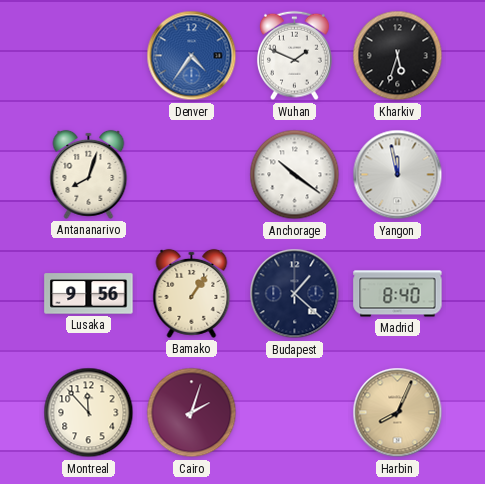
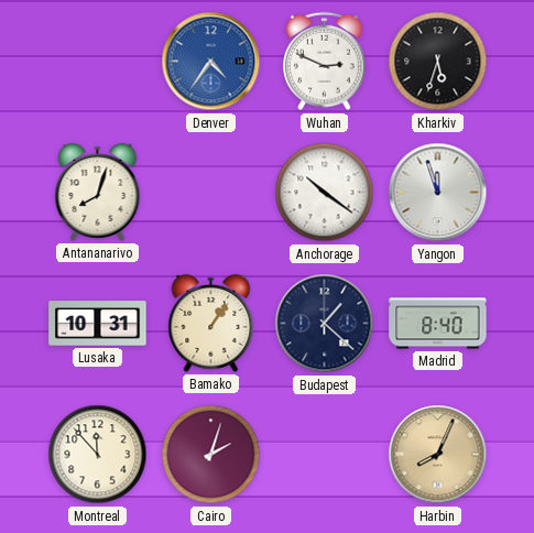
Wuhan: 1:49 -> 2:49
Yangon: 11:58 -> 11:57
Lusaka: 9:56 -> 10:31
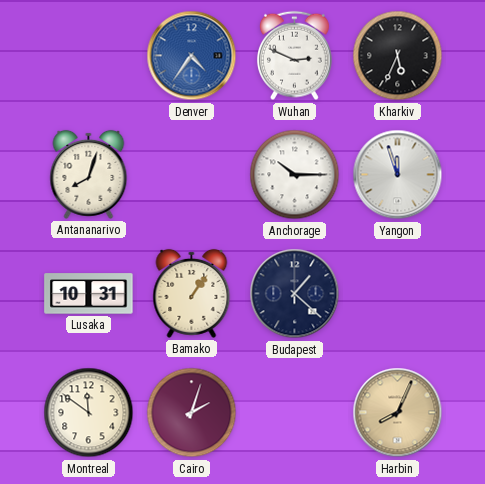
Kharkiv: 5:33 -> 5:34
Anchorage: 10:21 -> 10:15
Madrid: 8:40 -> none
Montreal: 11:53 -> 11:51
